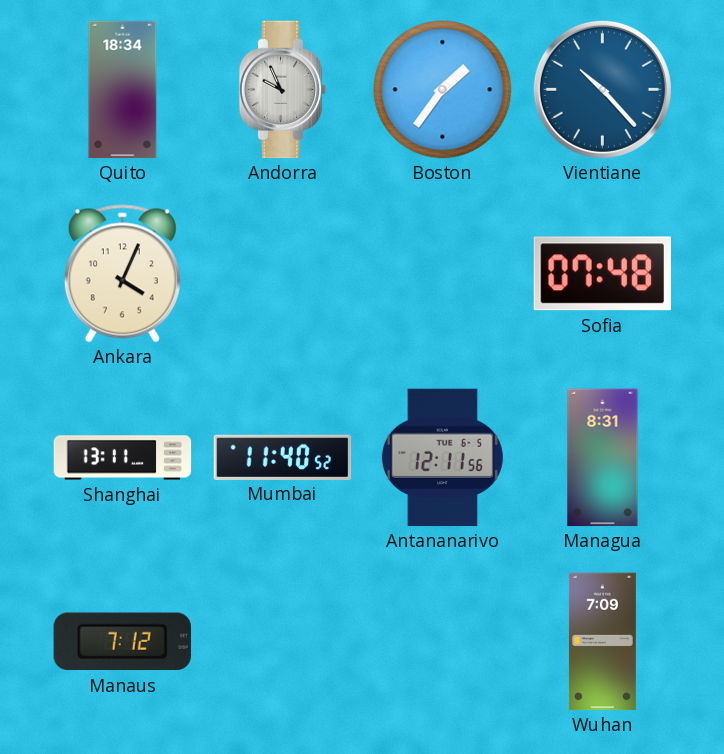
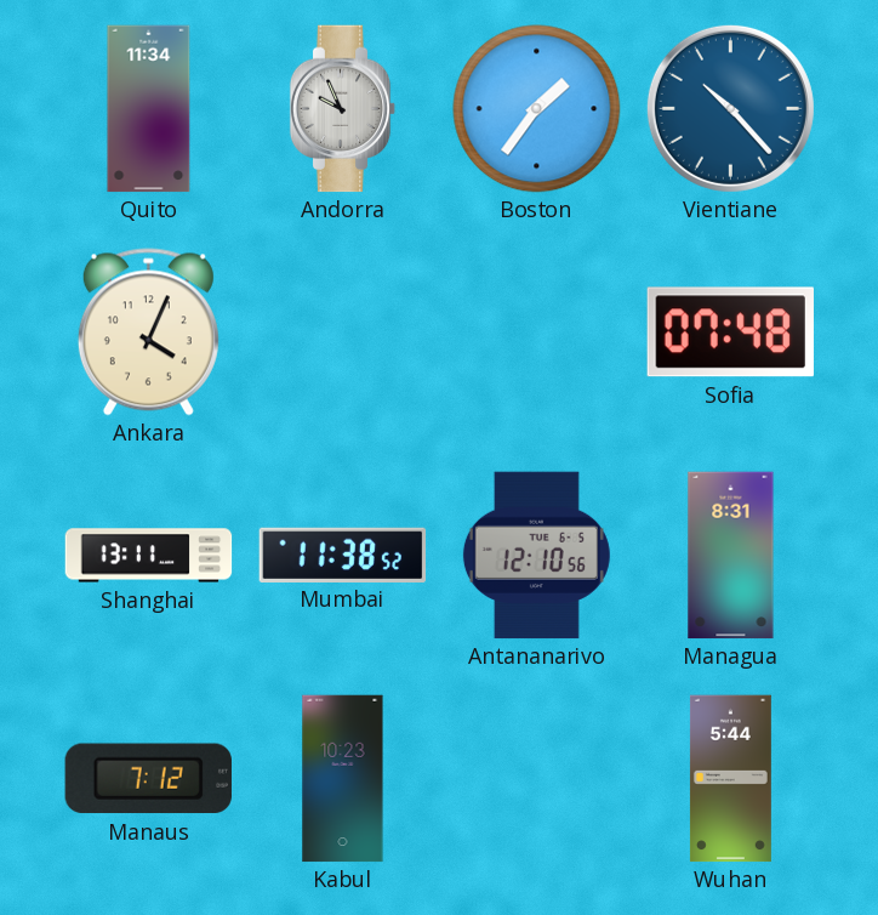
Quito: 18:34 -> 11:34
Mumbai: 11:40 -> 11:38
Antananarivo: 12:11 -> 12:10
Kabul: none -> 10:23
Wuhan: 7:09 -> 5:44
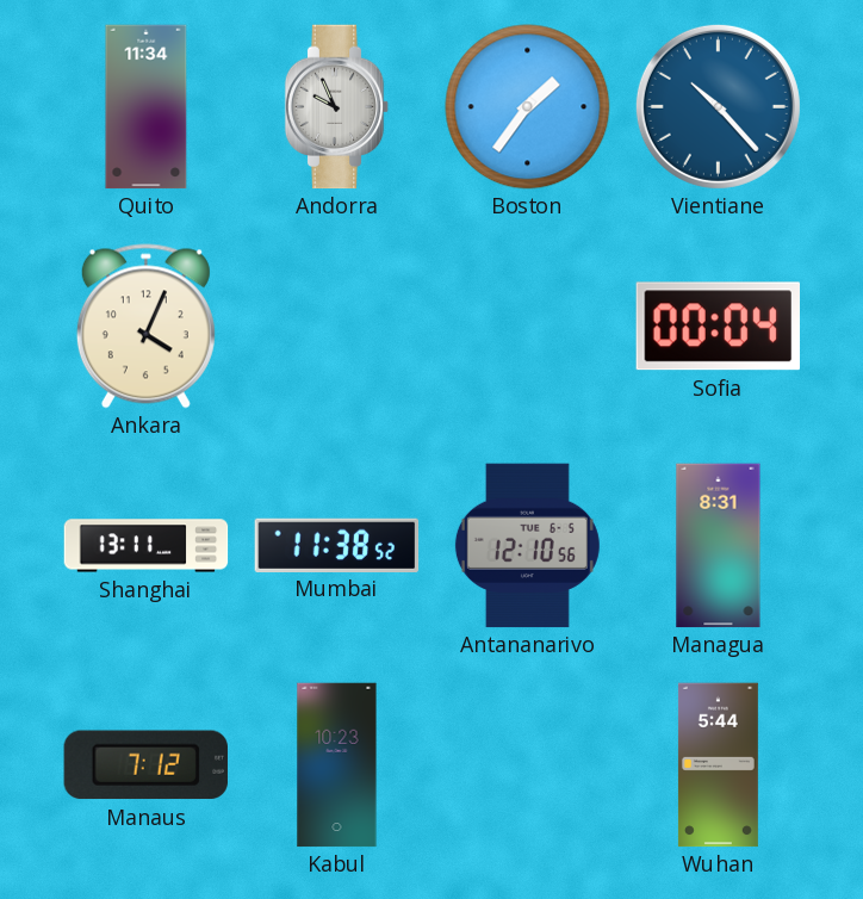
Sofia: 07:48 -> 00:04
